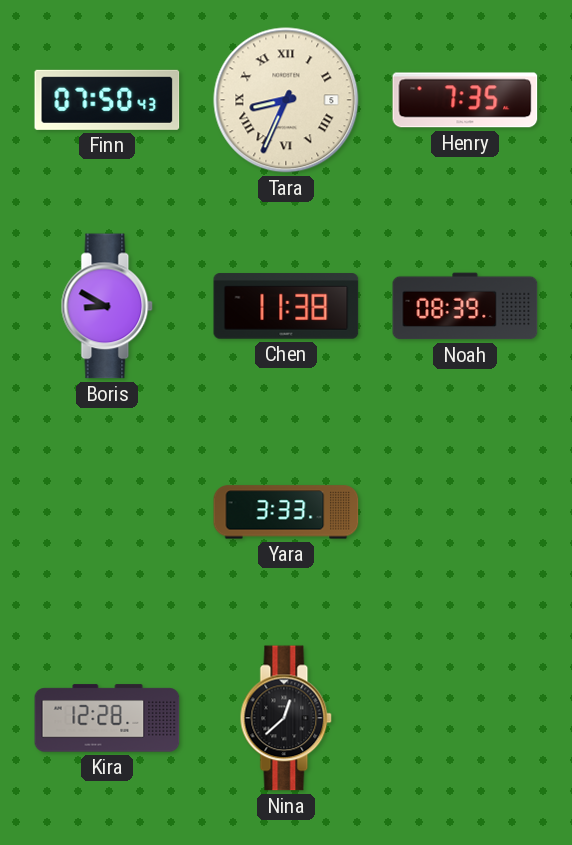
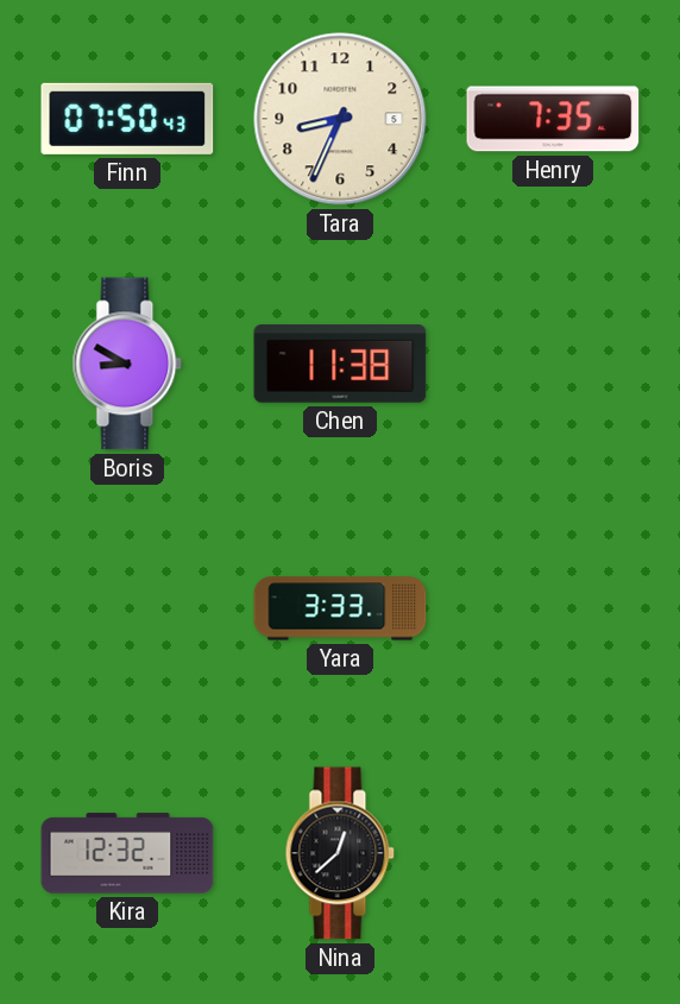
Tara numerals: Roman -> Arabic
Noah: 08:39 -> none
Kira: 12:28 -> 12:32
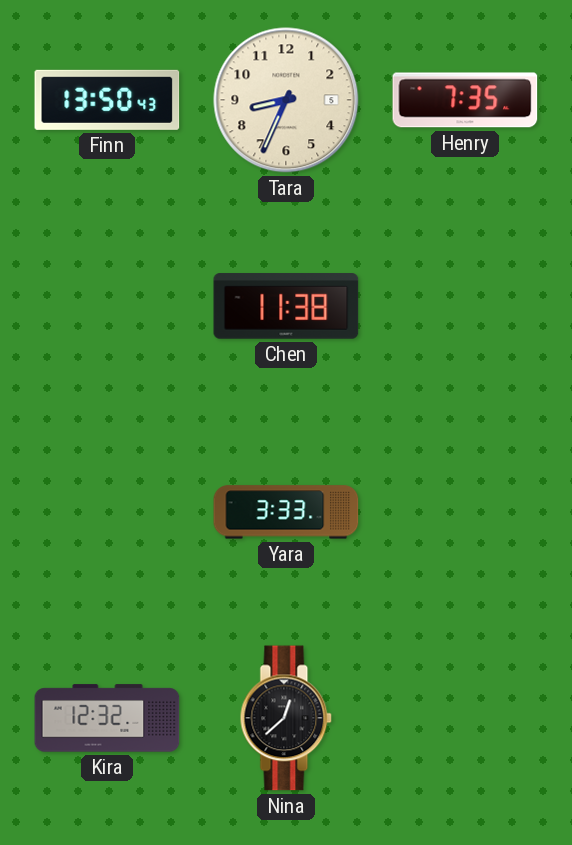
Finn: 07:50 -> 13:50
Boris: 8:50 -> none
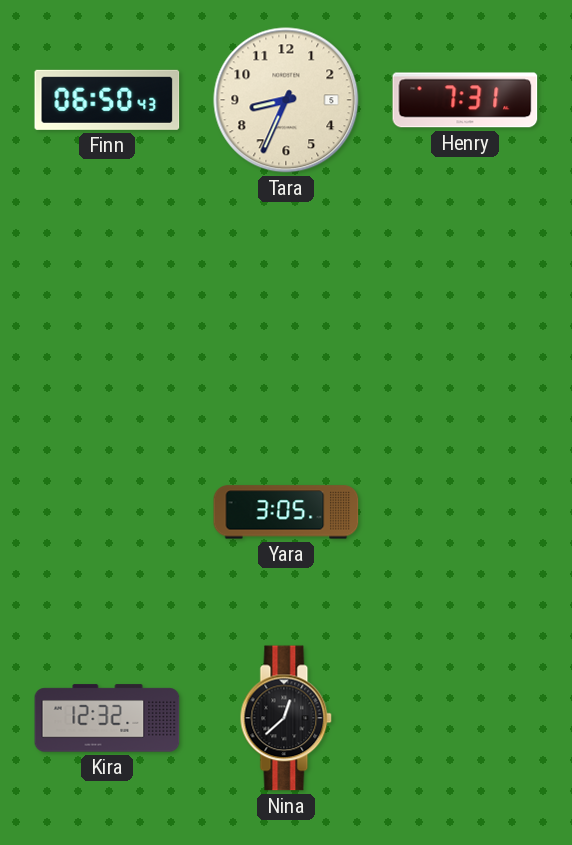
Finn: 13:50 -> 06:50
Henry: 7:35 -> 7:31
Chen: 11:38 -> none
Yara: 3:33 -> 3:05
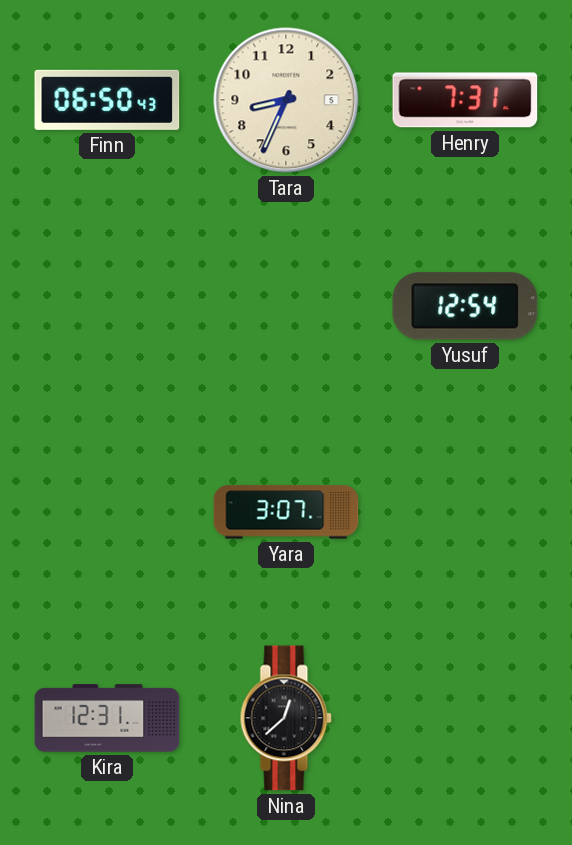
Yusuf: none -> 12:54
Yara: 3:05 -> 3:07
Kira: 12:32 -> 12:31
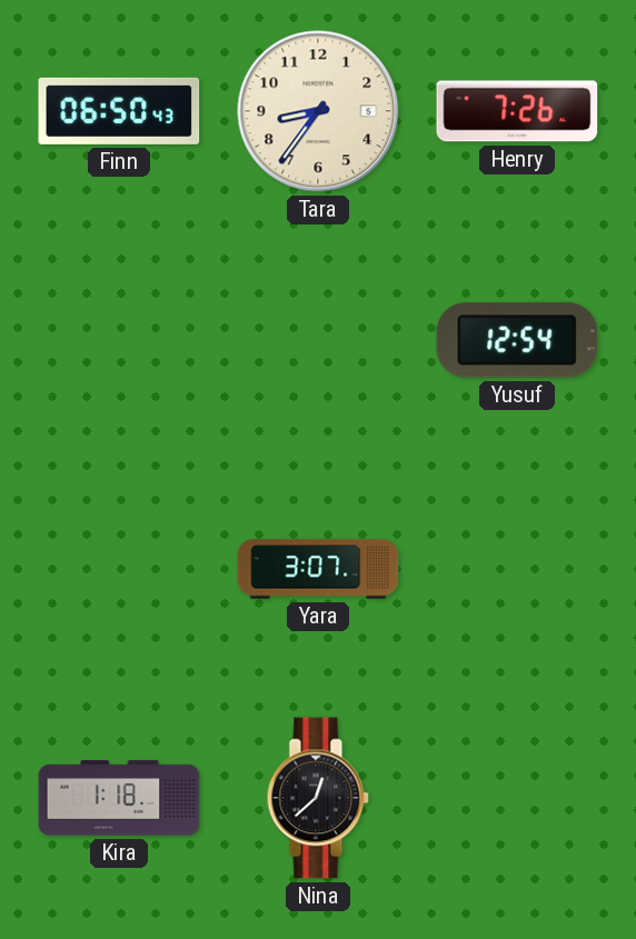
Tara: 8:34 -> 8:36
Henry: 7:31 -> 7:26
Kira: 12:31 -> 1:18
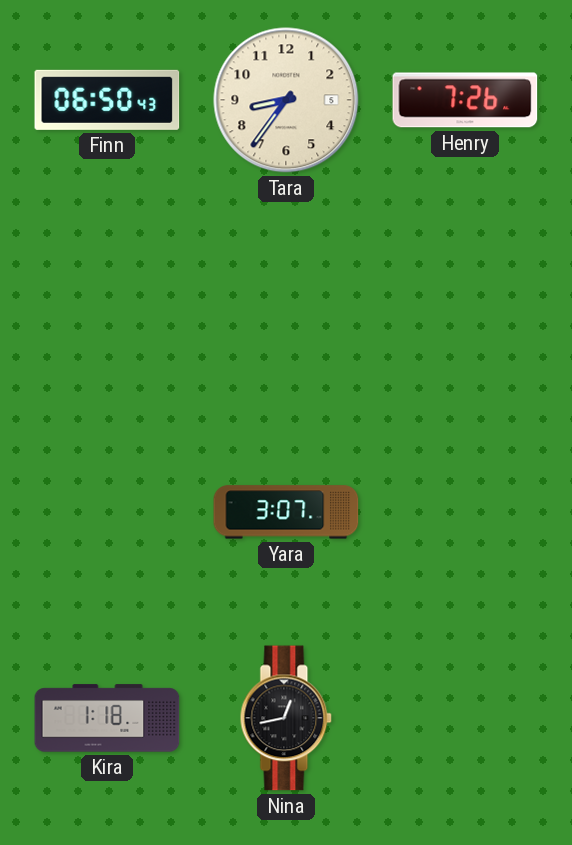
Yusuf: 12:54 -> none
Nina: 12:38 -> 12:43
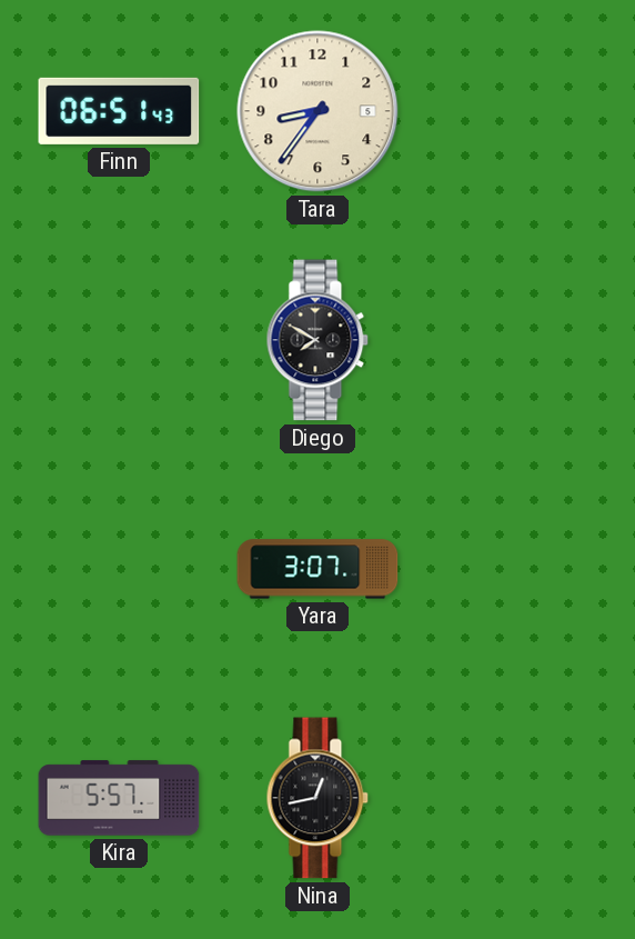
Finn: 06:50 -> 06:51
Henry: 7:26 -> none
Diego: none -> 7:50
Kira: 1:18 -> 5:57
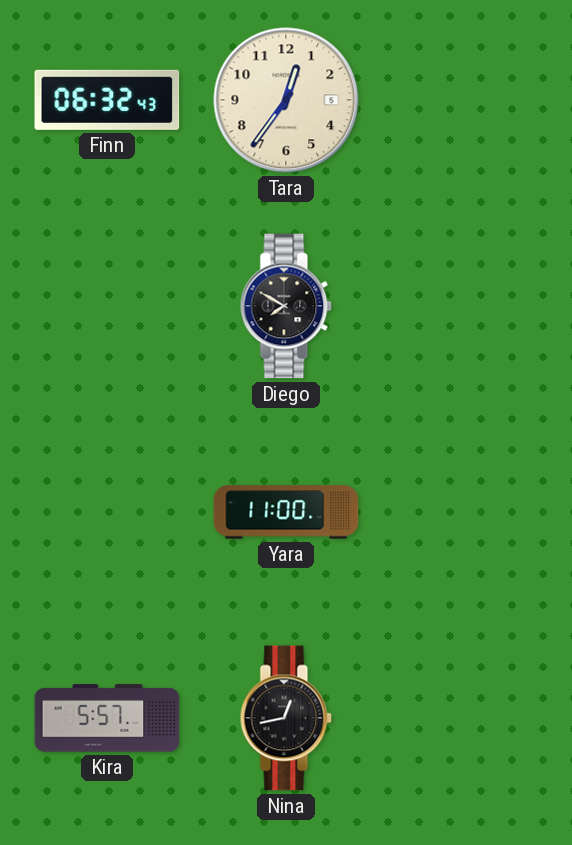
Finn: 06:51 -> 06:32
Tara: 8:36 -> 12:36
Yara: 3:07 -> 11:00
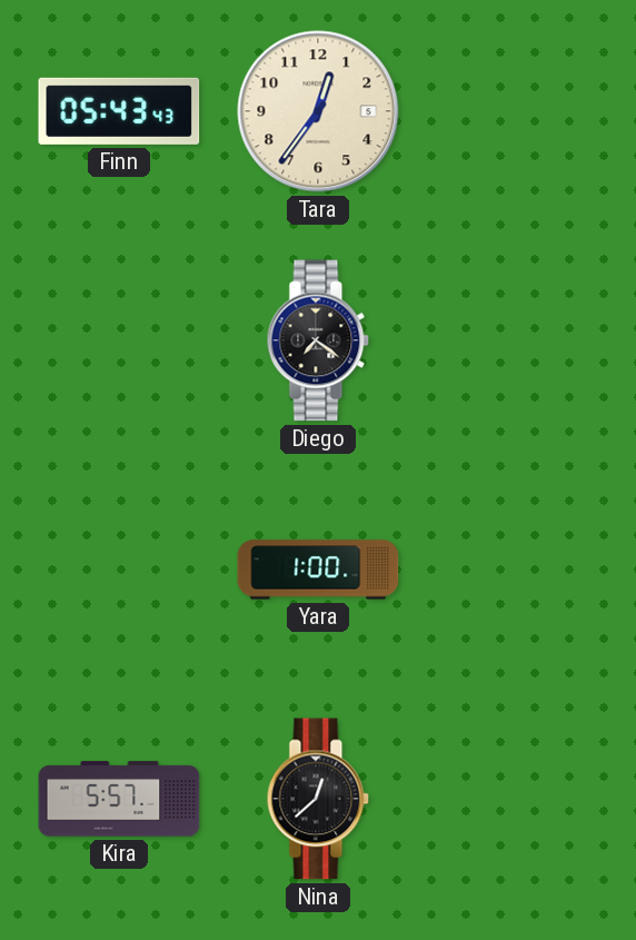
Finn: 06:32 -> 05:43
Diego: 7:50 -> 7:21
Yara: 11:00 -> 1:00
Nina: 12:43 -> 12:38
